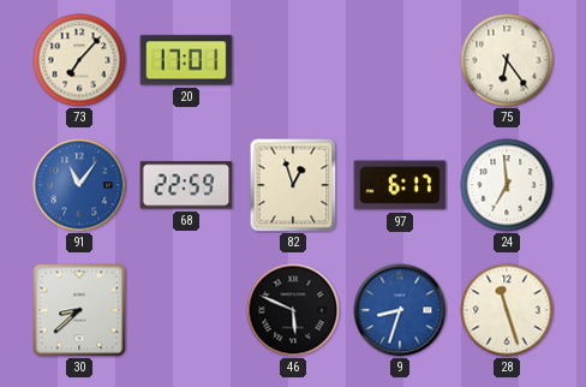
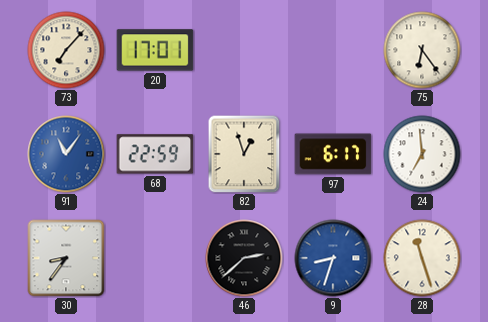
30: 8:38 -> 8:36
46: 5:49 -> 2:38
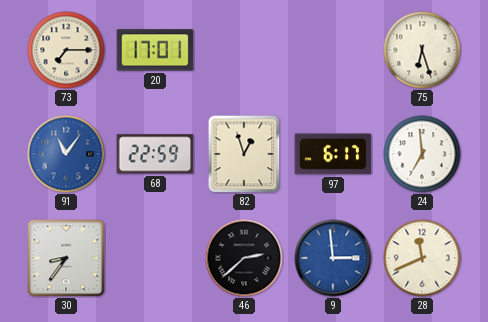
73: 7:07 -> 7:15
75: 6:24 -> 6:27
9: 8:33 -> 2:59
28: 11:27 -> 11:41
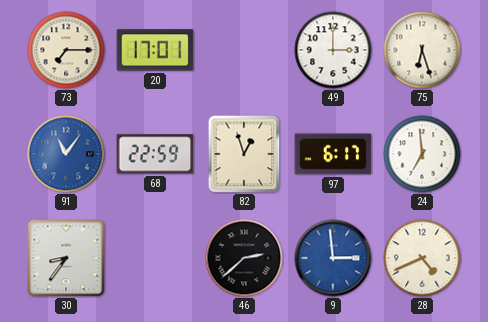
49: none -> 3:00
28: 11:41 -> 4:41
